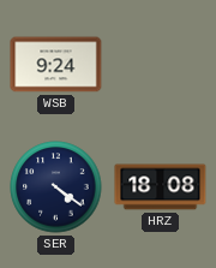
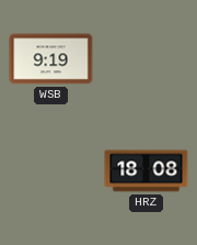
WSB: 9:24 -> 9:19
SER: 4:21 -> none
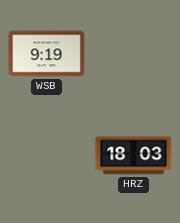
HRZ: 18:08 -> 18:03
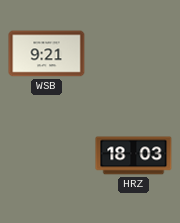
WSB: 9:19 -> 9:21
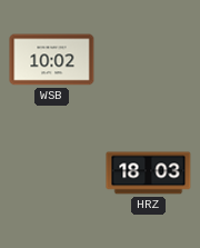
WSB: 9:21 -> 10:02
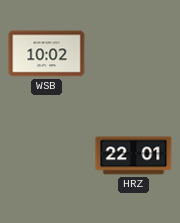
HRZ: 18:03 -> 22:01
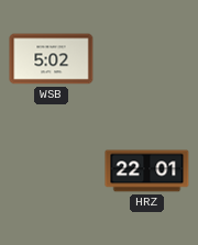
WSB: 10:02 -> 5:02
